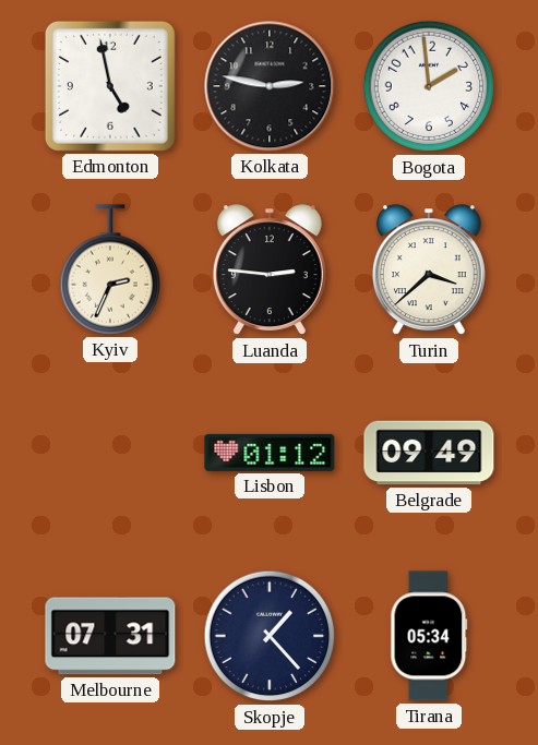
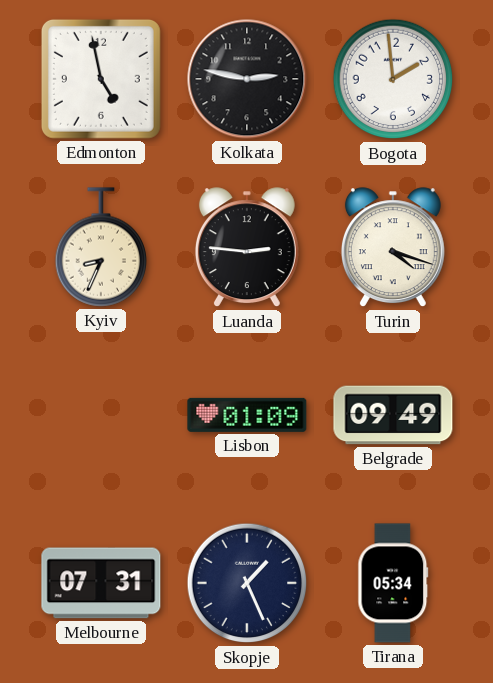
Kyiv: 2:34 -> 8:34
Turin: 3:38 -> 4:18
Lisbon: 01:12 -> 01:09
Skopje: 1:23 -> 1:26
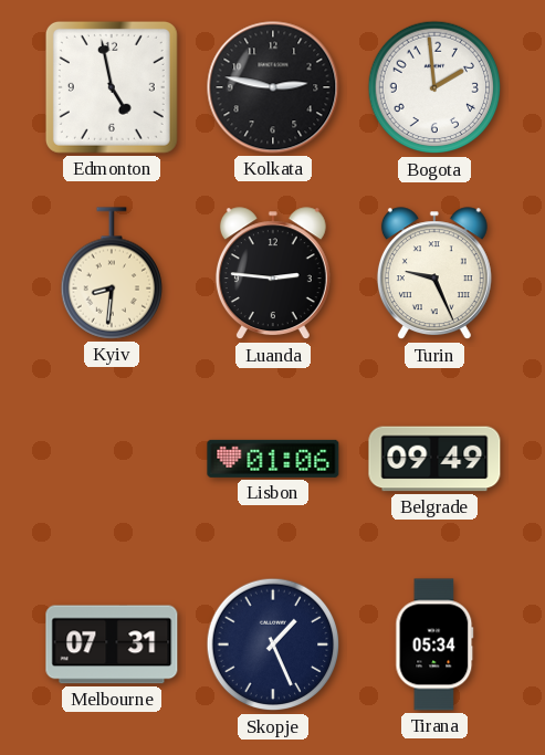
Kyiv: 8:34 -> 8:31
Turin: 4:18 -> 9:26
Lisbon: 01:09 -> 01:06
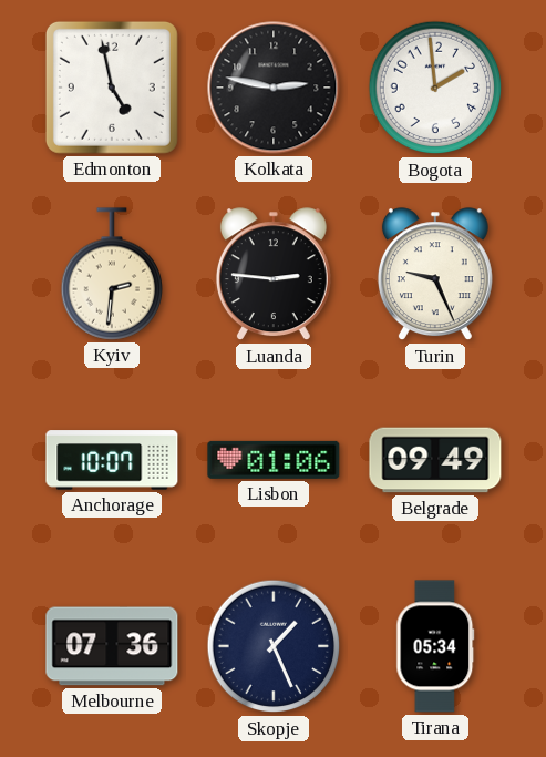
Kyiv: 8:31 -> 2:31
Anchorage: none -> 10:07
Melbourne: 07:31 -> 07:36
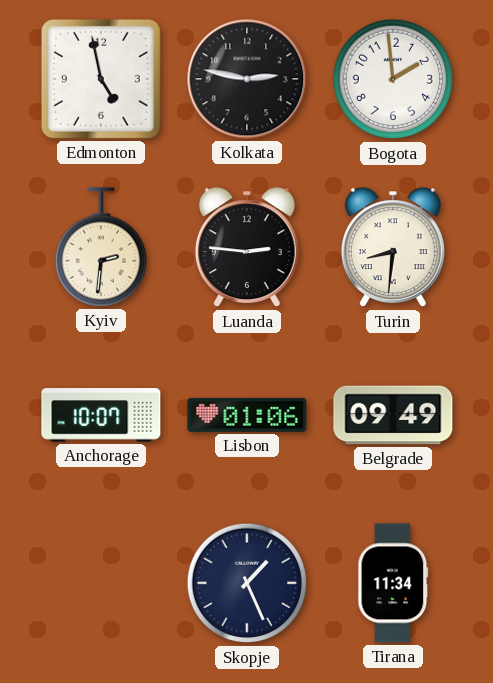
Turin: 9:26 -> 8:31
Melbourne: 07:36 -> none
Tirana: 05:34 -> 11:34
